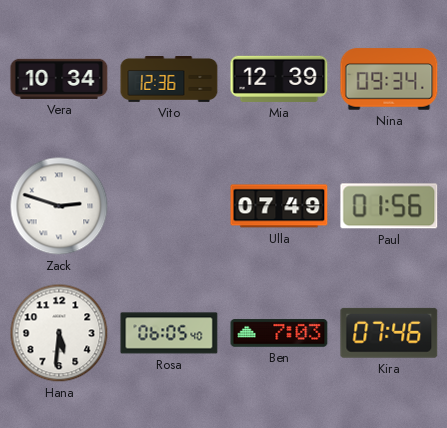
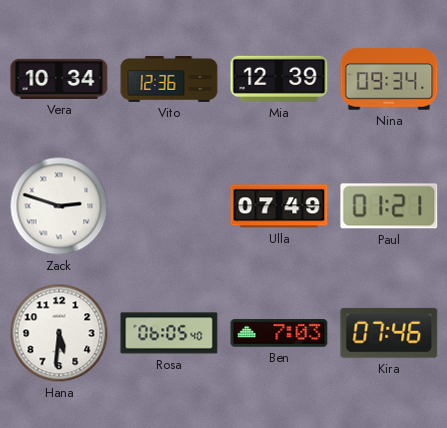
Paul: 01:56 -> 01:21
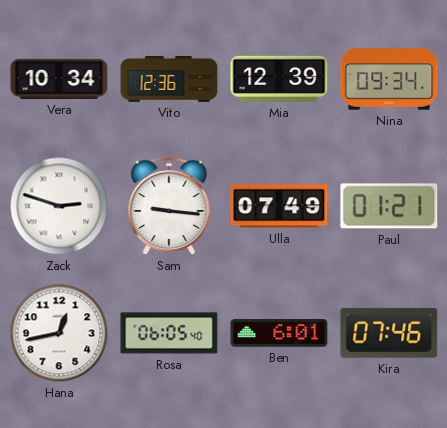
Sam: none -> 9:16
Hana: 5:31 -> 12:43
Ben: 7:03 -> 6:01
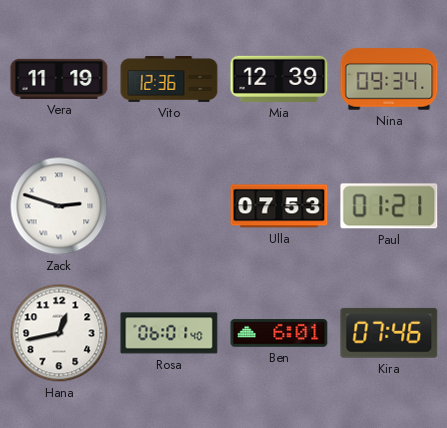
Vera: 10:34 -> 11:19
Sam: 9:16 -> none
Ulla: 07:49 -> 07:53
Rosa: 06:05 -> 06:01
